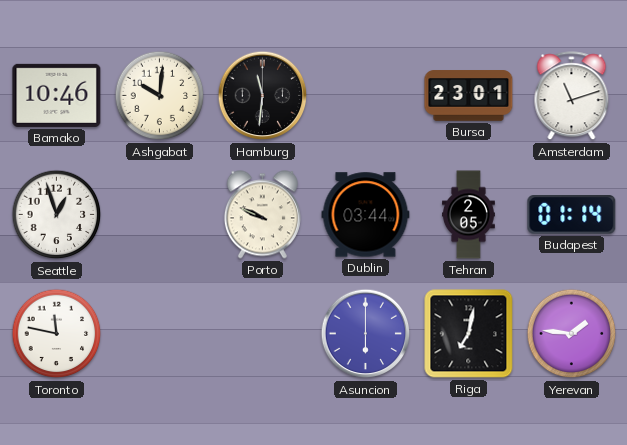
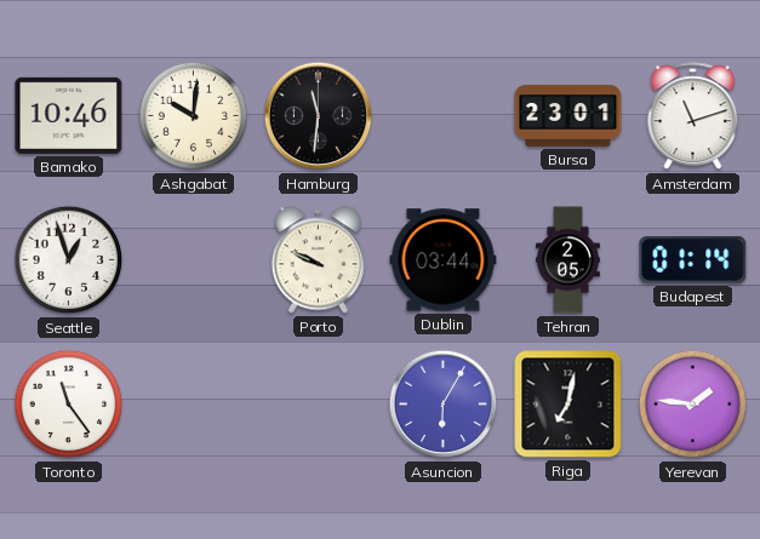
Toronto: 11:47 -> 11:24
Asuncion: 6:00 -> 6:05
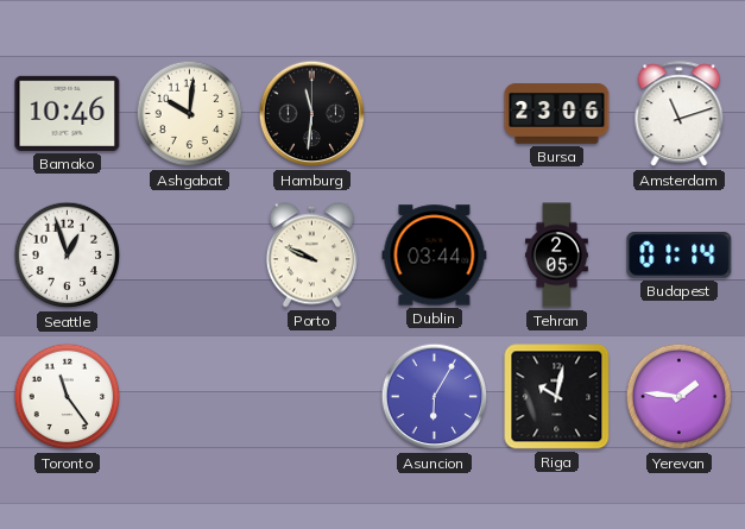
Bursa: 23:01 -> 23:06
Riga: 7:02 -> 10:02
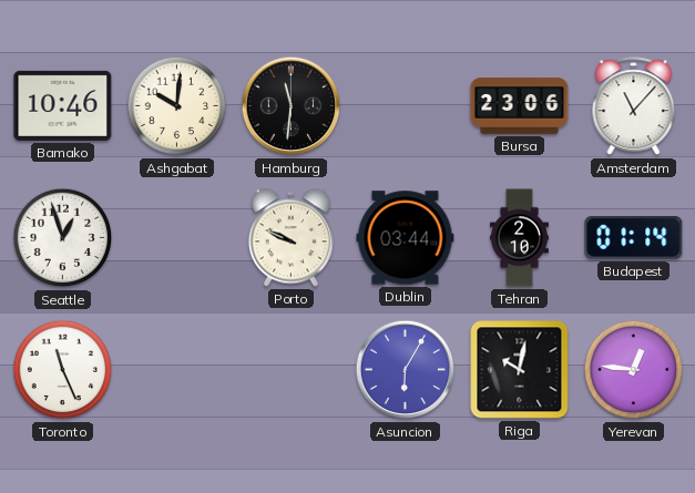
Amsterdam: 11:12 -> 11:07
Tehran: 2:05 -> 2:10
Toronto: 11:24 -> 11:26
Yerevan: 1:46 -> 12:46
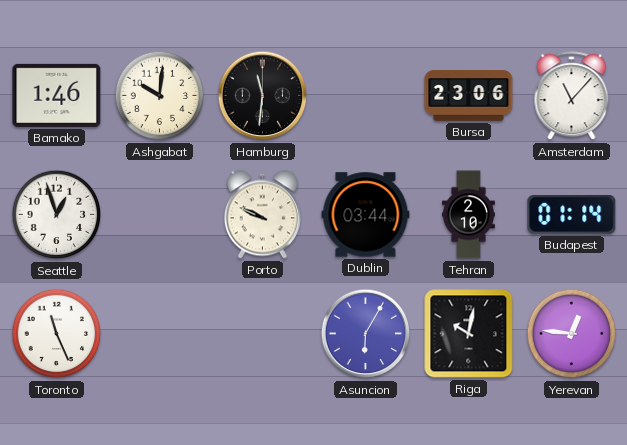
Bamako: 10:46 -> 1:46
